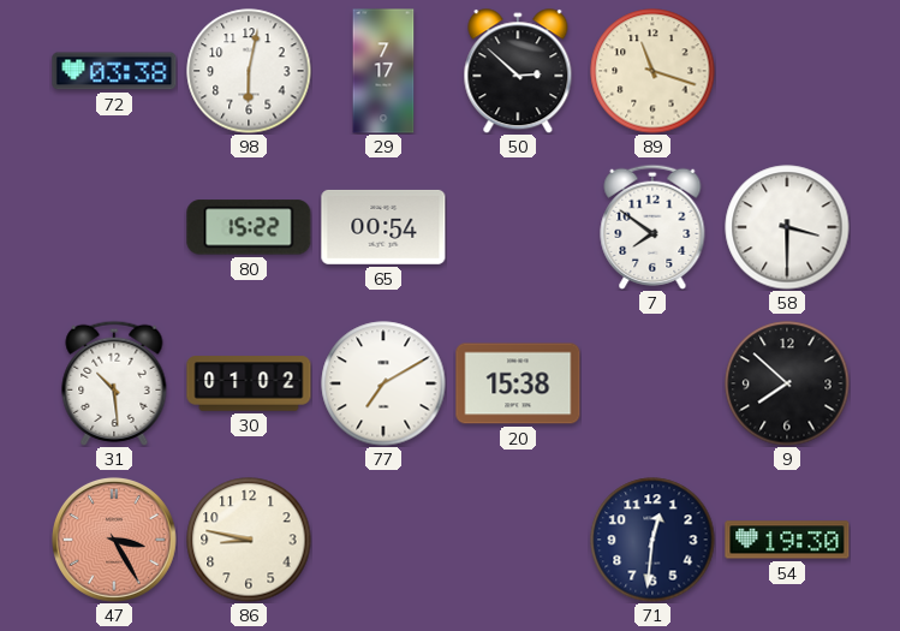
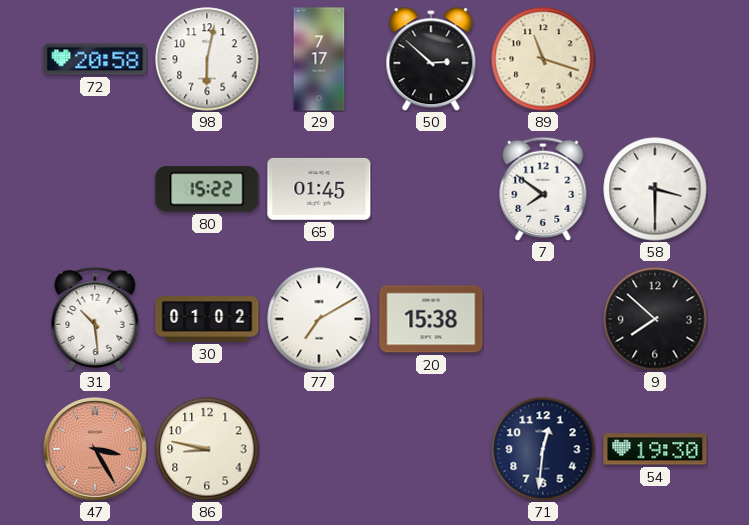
72: 03:38 -> 20:58
65: 00:54 -> 01:45
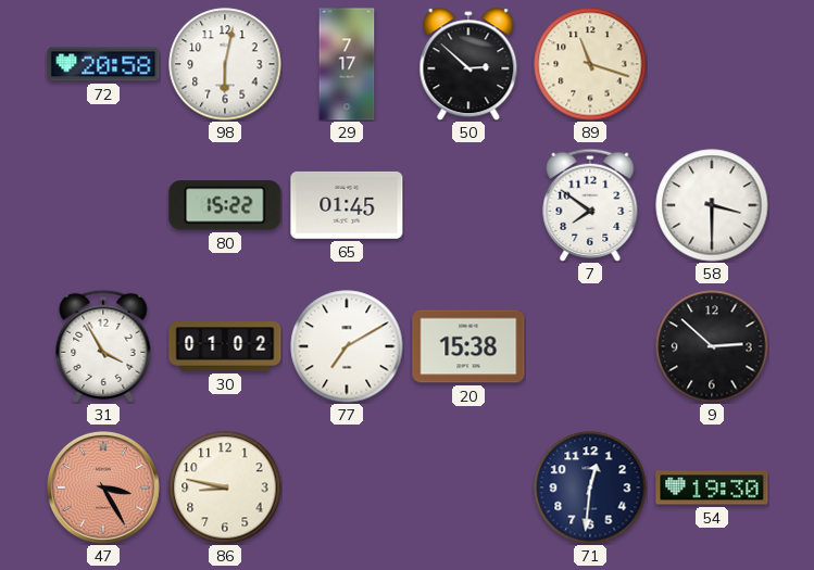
31: 10:29 -> 3:55
9: 7:52 -> 2:52
